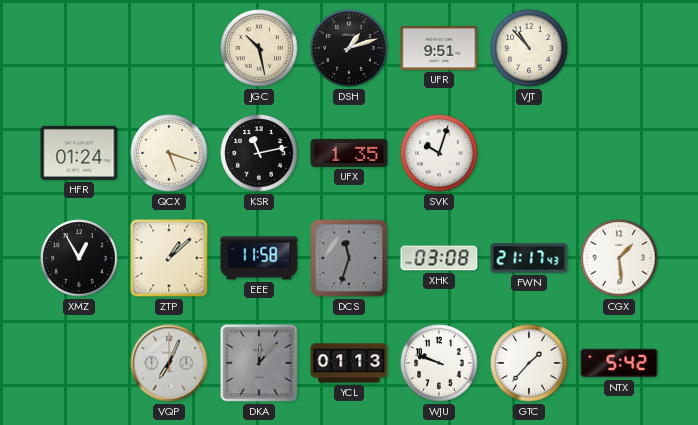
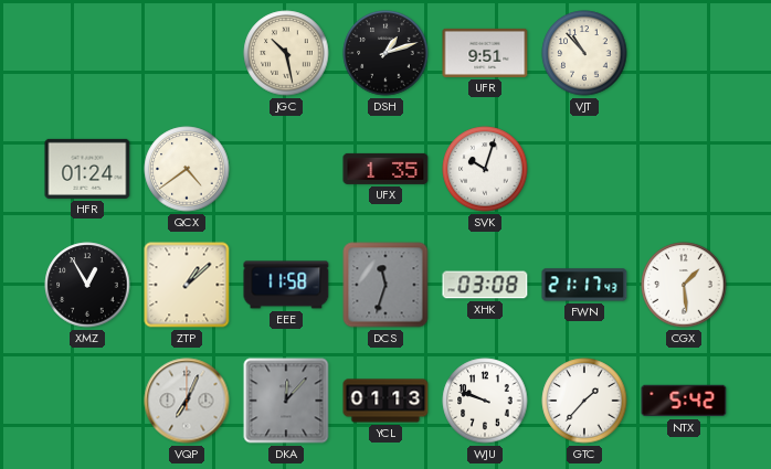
QCX: 5:18 -> 4:39
KSR: 11:13 -> none
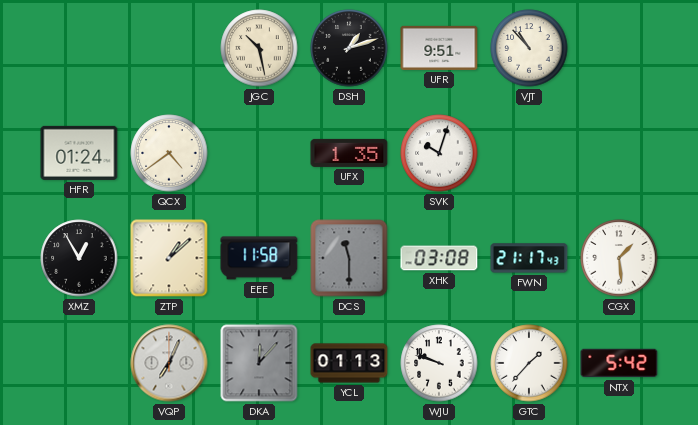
DCS: 11:33 -> 11:30
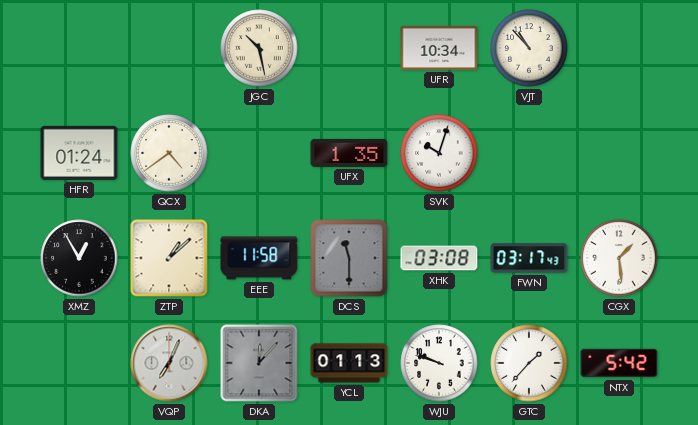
DSH: 1:12 -> none
UFR: 9:51 -> 10:34
FWN: 21:17 -> 03:17
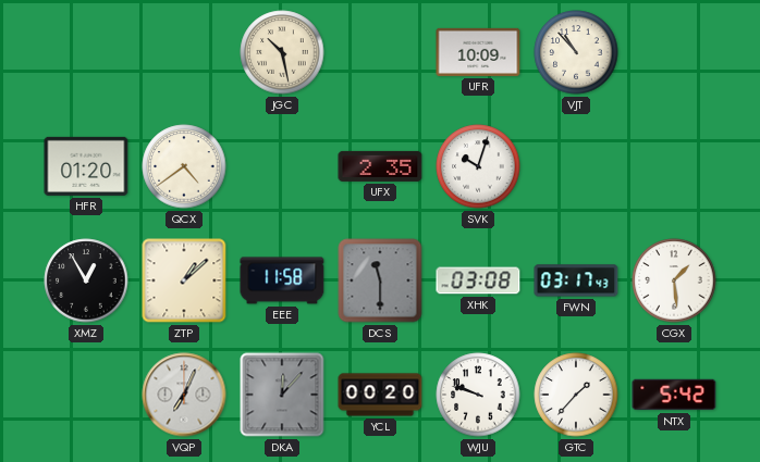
UFR: 10:34 -> 10:09
HFR: 01:24 -> 01:20
UFX: 1:35 -> 2:35
YCL: 01:13 -> 00:20
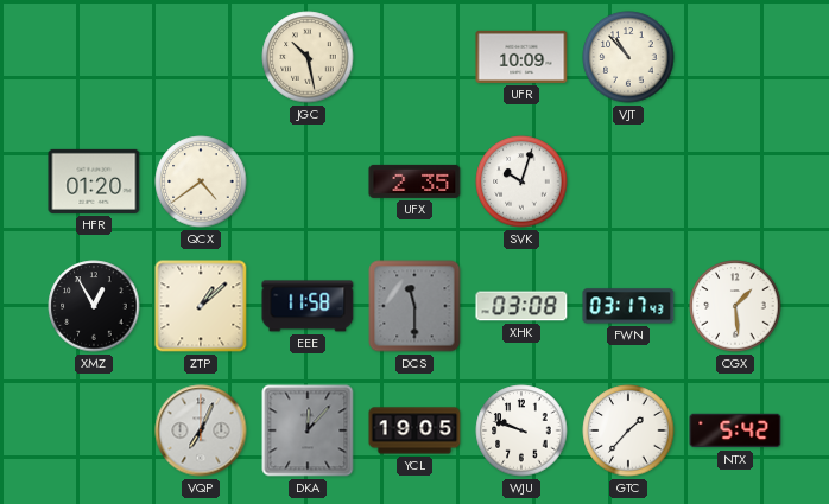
YCL: 00:20 -> 19:05
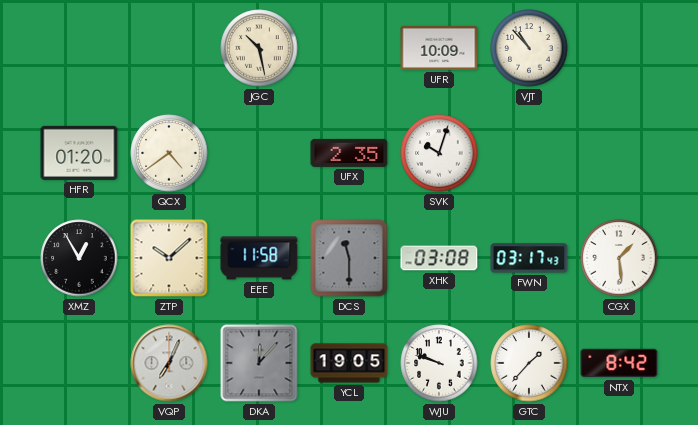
ZTP: 1:08 -> 10:08
NTX: 5:42 -> 8:42
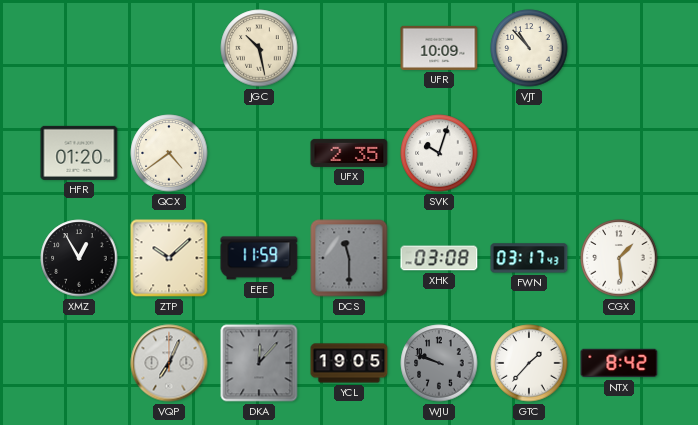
EEE: 11:58 -> 11:59
WJU dial: white -> grey
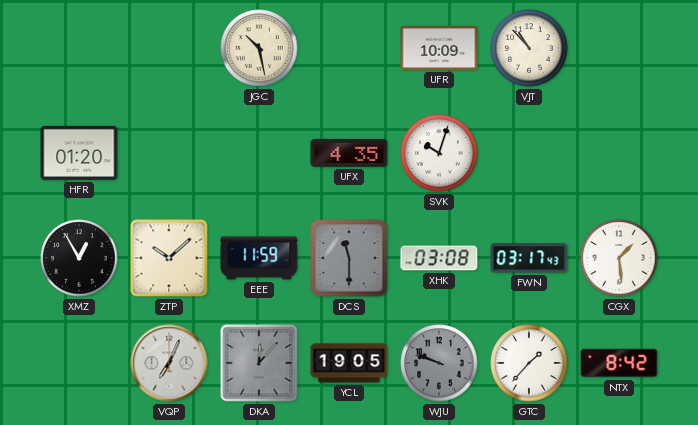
QCX: 4:39 -> none
UFX: 2:35 -> 4:35
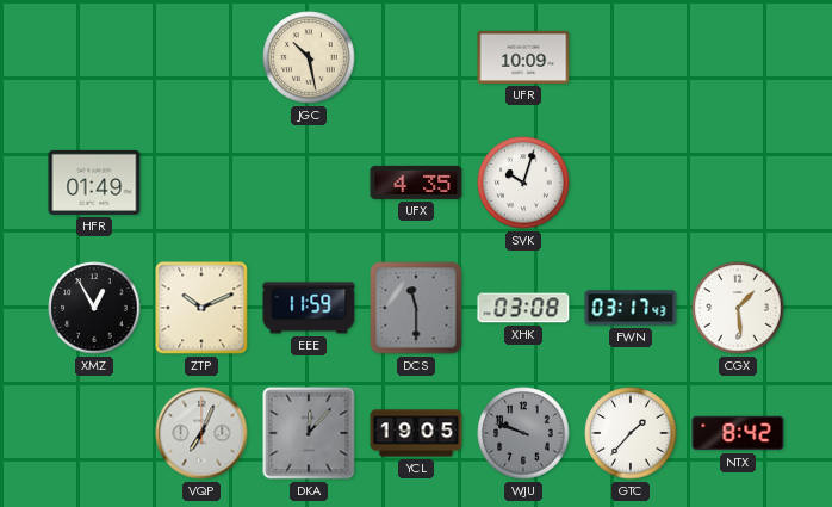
VJT: 10:53 -> none
HFR: 01:20 -> 01:49
ZTP: 10:08 -> 10:11
